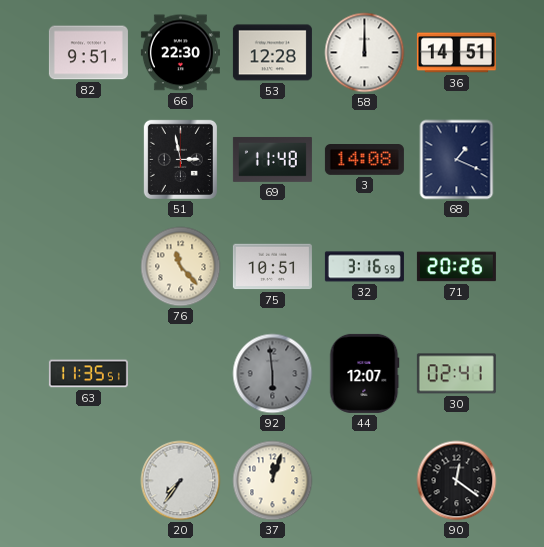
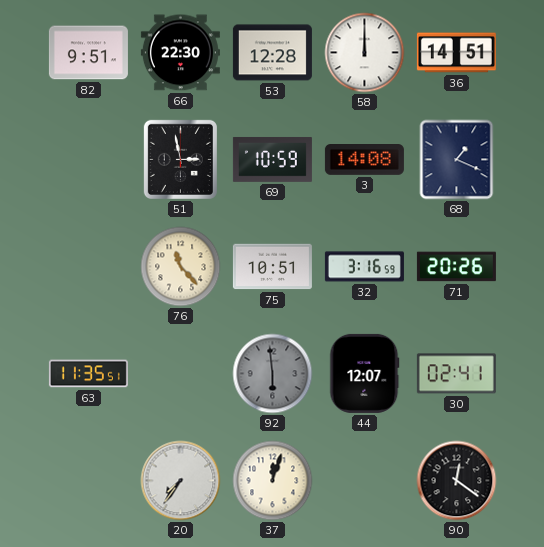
69: 11:48 -> 10:59
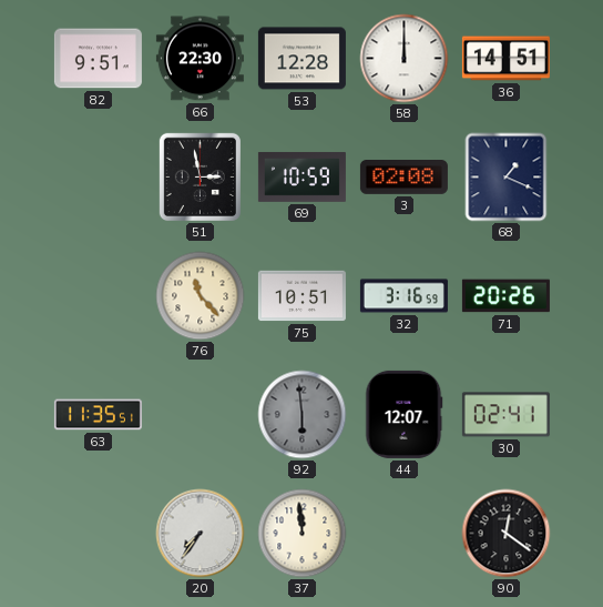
3: 14:08 -> 02:08
37: 12:03 -> 11:59
